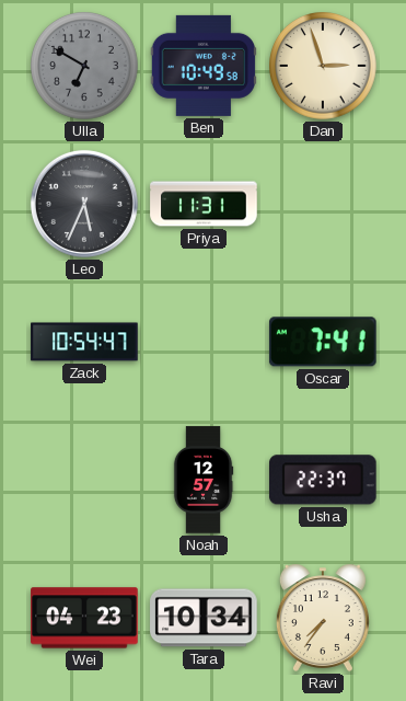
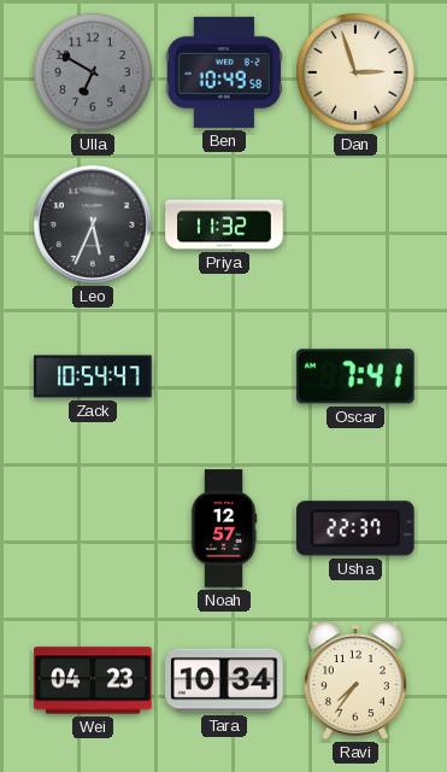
Priya: 11:31 -> 11:32
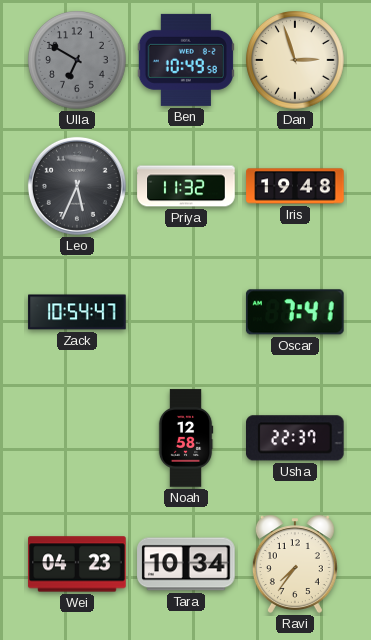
Iris: none -> 19:48
Noah: 12:57 -> 12:58
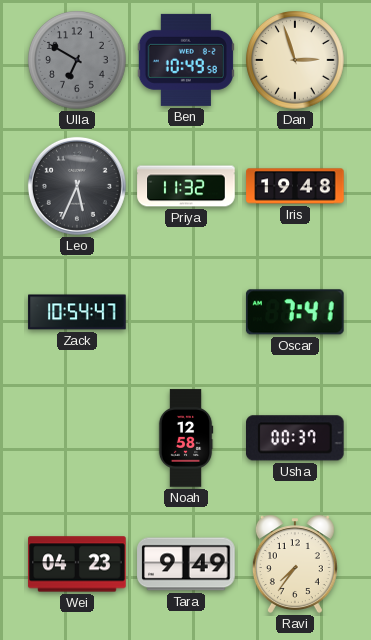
Usha: 22:37 -> 00:37
Tara: 10:34 -> 9:49
